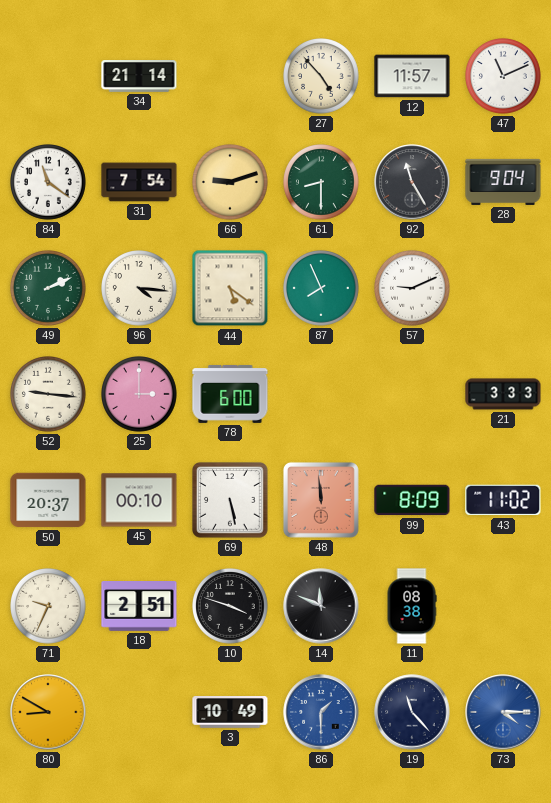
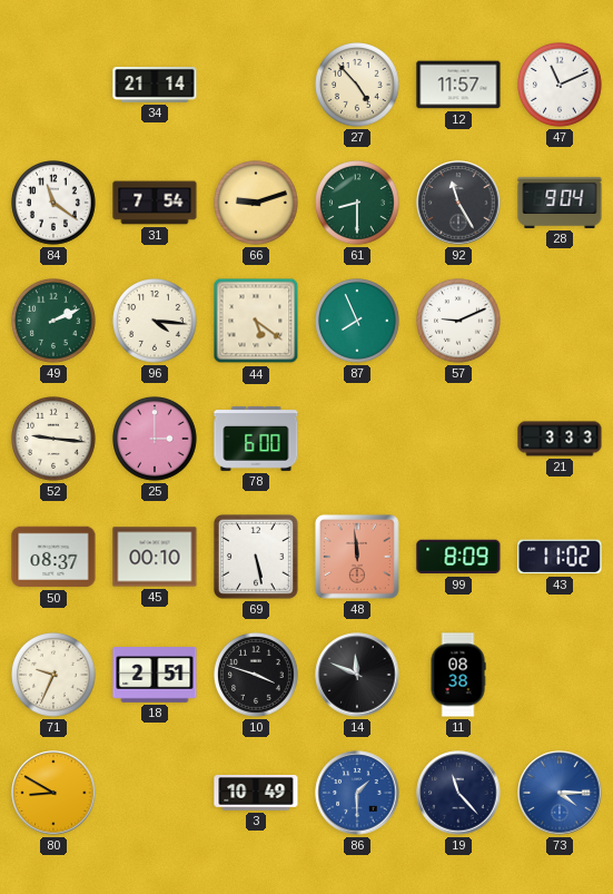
50: 20:37 -> 08:37
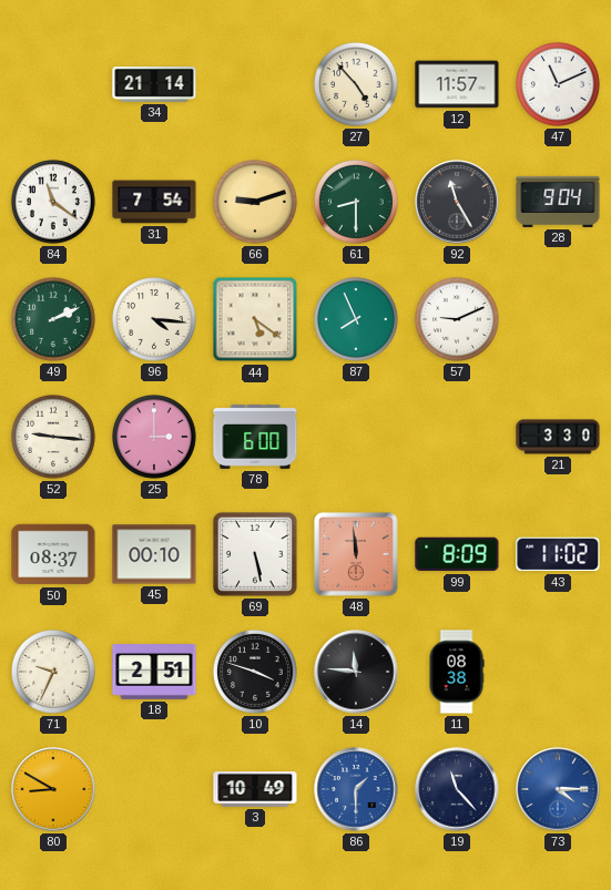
21: 3:33 -> 3:30
14: 11:49 -> 11:46
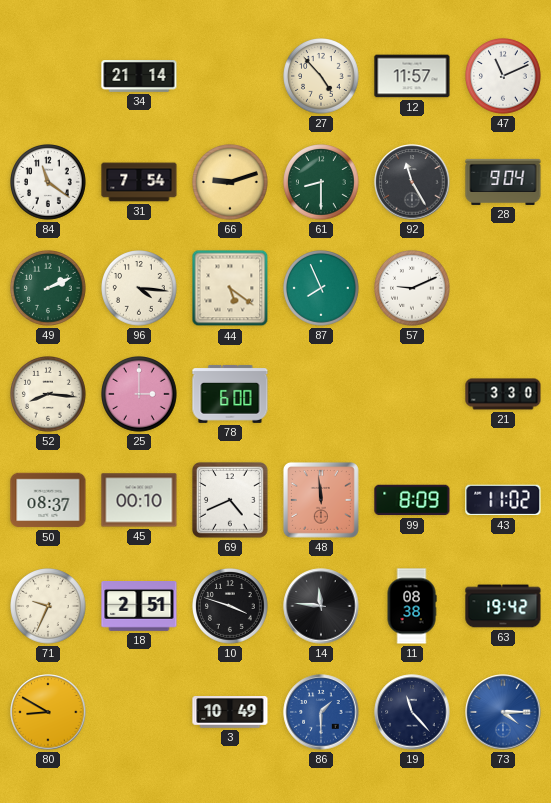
52: 9:16 -> 8:16
69: 5:28 -> 4:41
63: none -> 19:42
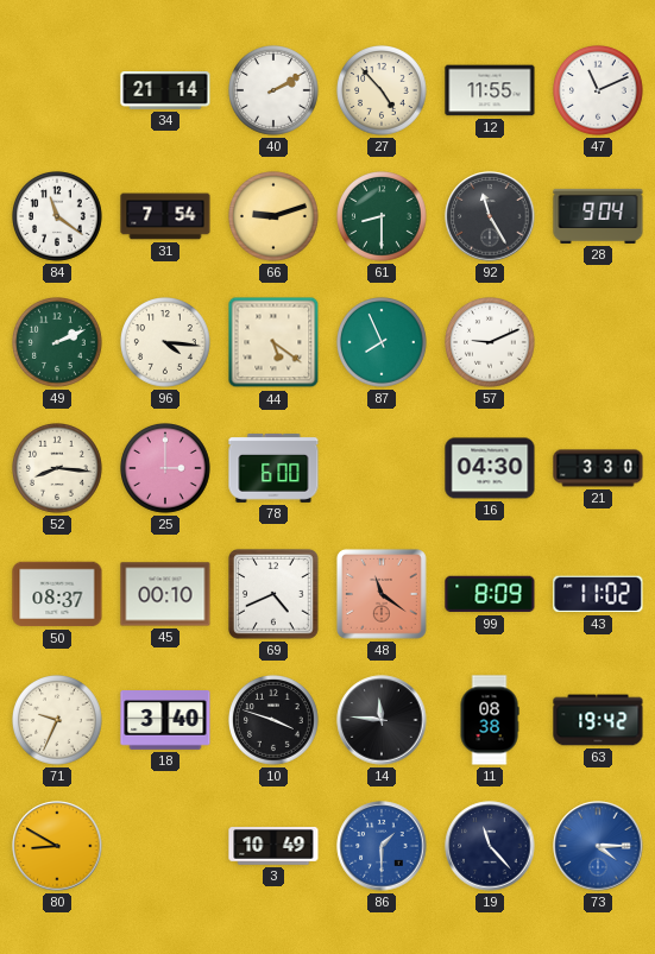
40: none -> 2:10
12: 11:57 -> 11:55
16: none -> 04:30
48: 11:59 -> 11:21
18: 2:51 -> 3:40
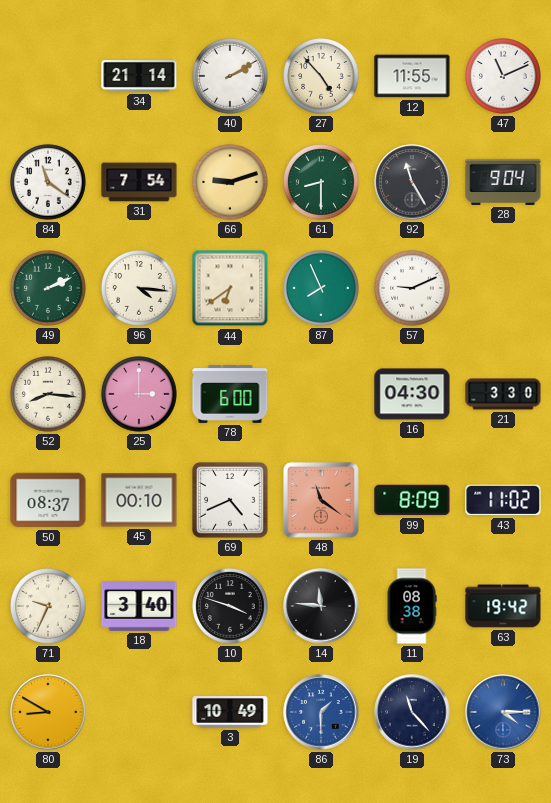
44: 5:21 -> 6:39
